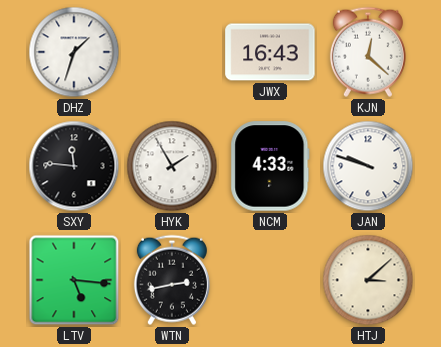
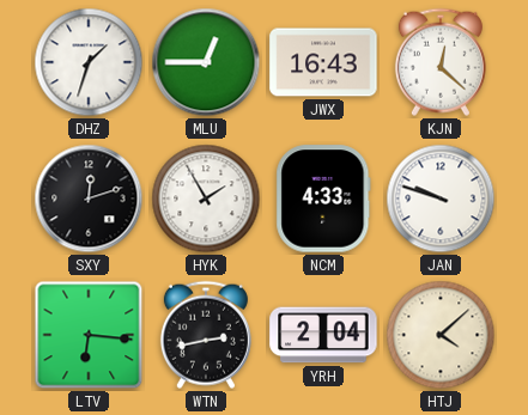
MLU: none -> 12:45
SXY: 11:46 -> 12:12
LTV: 5:16 -> 6:16
YRH: none -> 2:04
HTJ: 3:08 -> 4:08
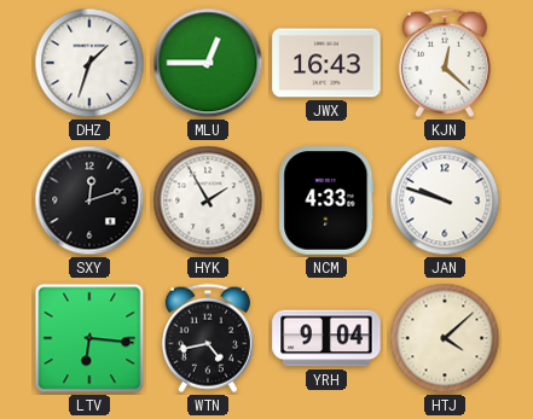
WTN: 2:43 -> 4:43
YRH: 2:04 -> 9:04
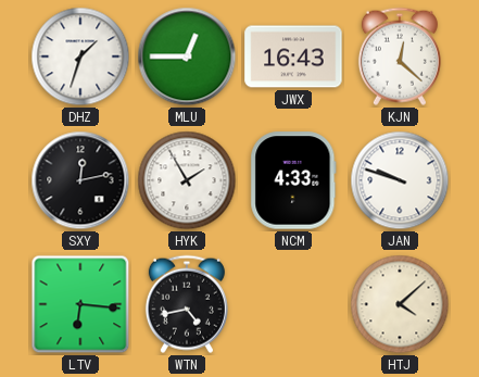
SXY: 12:12 -> 12:13
YRH: 9:04 -> none
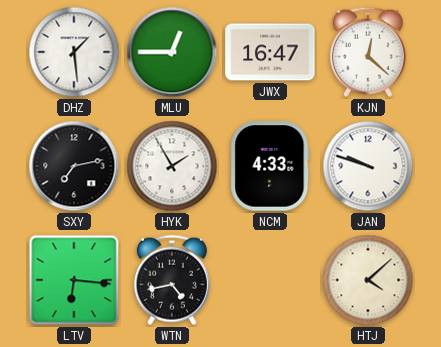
DHZ: 1:33 -> 1:29
JWX: 16:43 -> 16:47
SXY: 12:13 -> 7:13
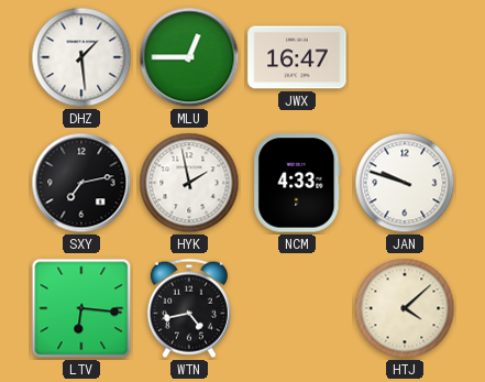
KJN: 12:22 -> none
HYK: 1:55 -> 1:58
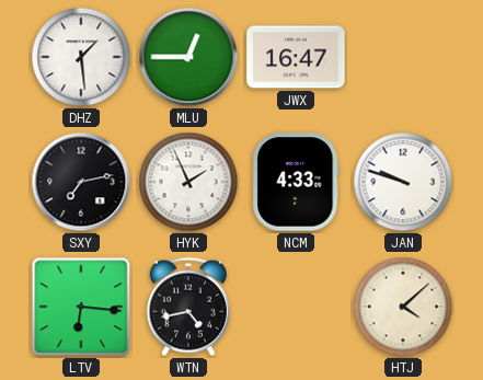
HYK: 1:58 -> 1:56
